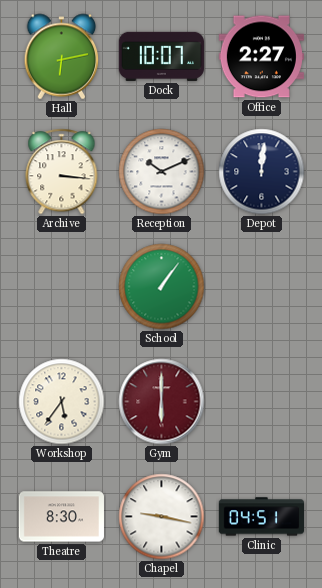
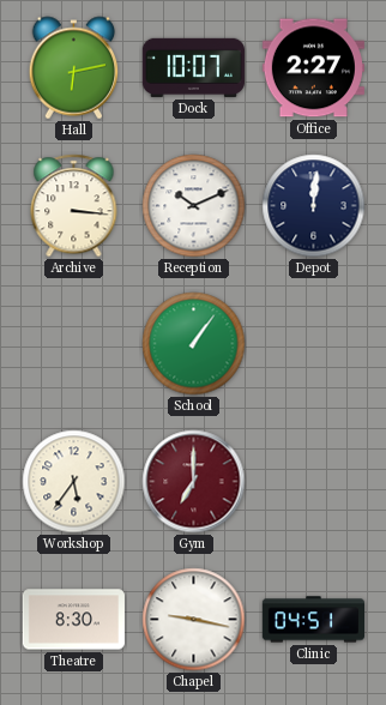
Gym: 6:00 -> 7:00
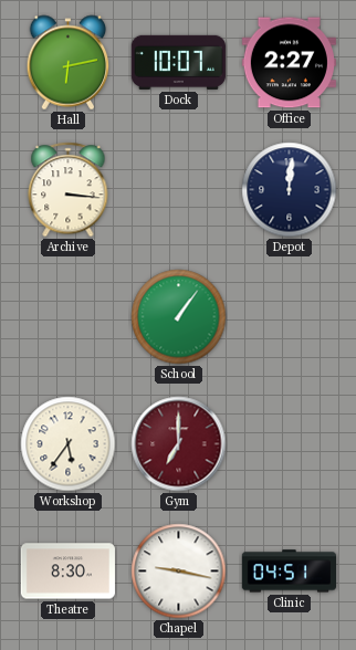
Reception: 10:11 -> none
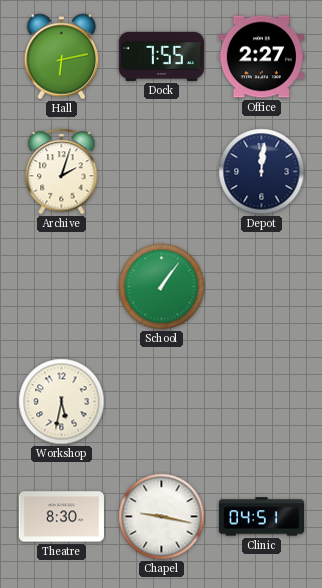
Dock: 10:07 -> 7:55
Archive: 3:16 -> 2:03
Workshop: 5:36 -> 5:32
Gym: 7:00 -> none
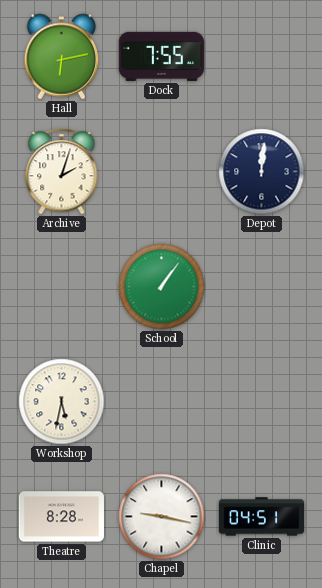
Office: 2:27 -> none
Theatre: 8:30 -> 8:28
